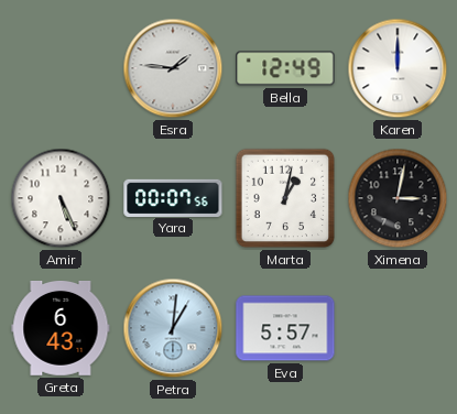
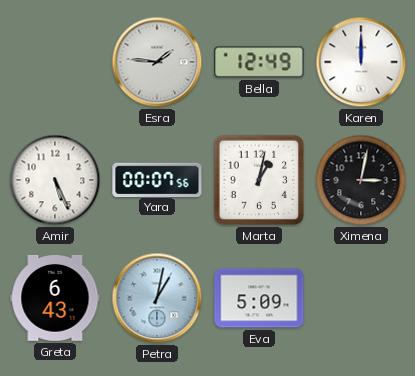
Petra: 1:01 -> 1:02
Eva: 5:57 -> 5:09
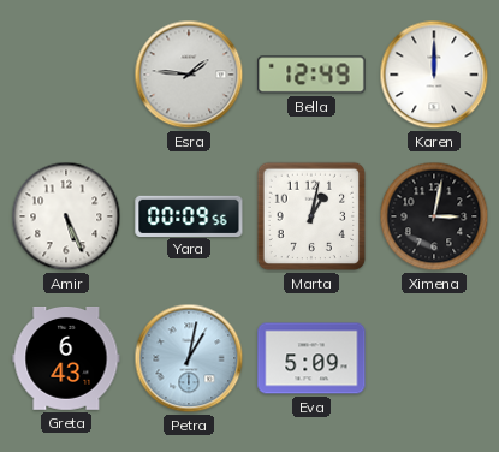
Yara: 00:07 -> 00:09
